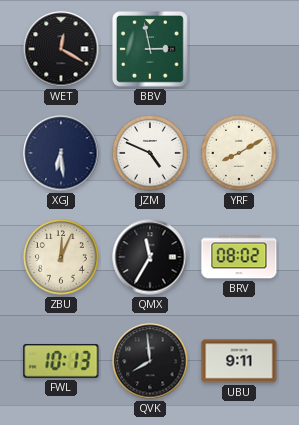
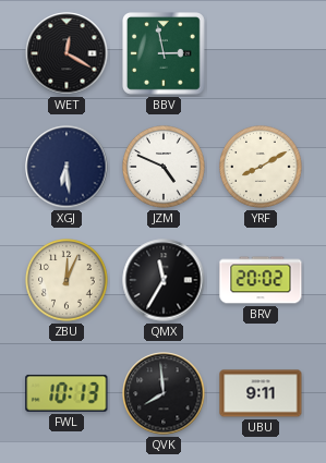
BRV: 08:02 -> 20:02
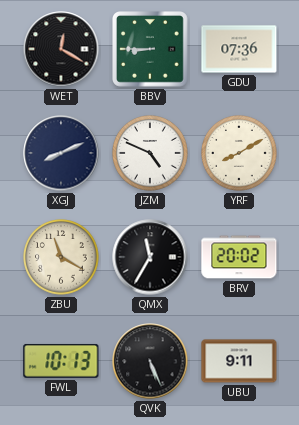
BBV: 2:58 -> 8:45
GDU: none -> 07:36
XGJ: 6:29 -> 8:11
ZBU: 12:04 -> 11:20
QVK: 7:59 -> 5:26
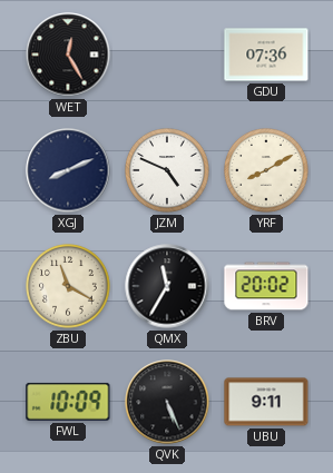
WET: 12:20 -> 12:25
BBV: 8:45 -> none
FWL: 10:13 -> 10:09
